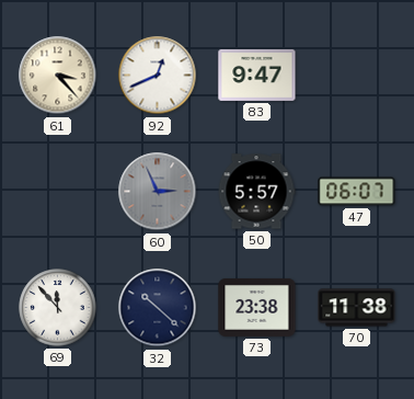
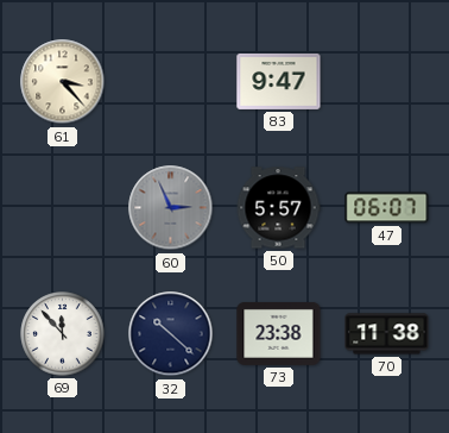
92: 12:41 -> none
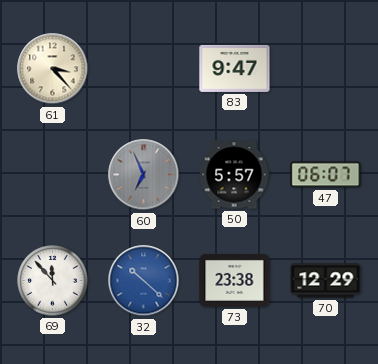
60: 2:56 -> 6:56
32 dial: navy -> blue
70: 11:38 -> 12:29
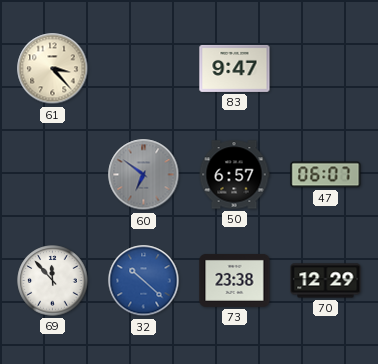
60: 6:56 -> 6:51
50: 5:57 -> 6:57
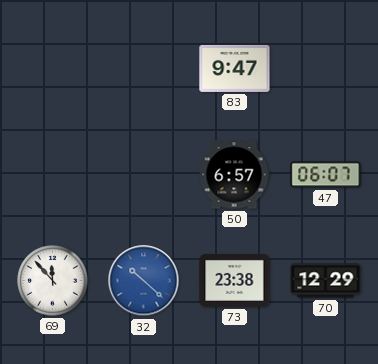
61: 3:23 -> none
60: 6:51 -> none
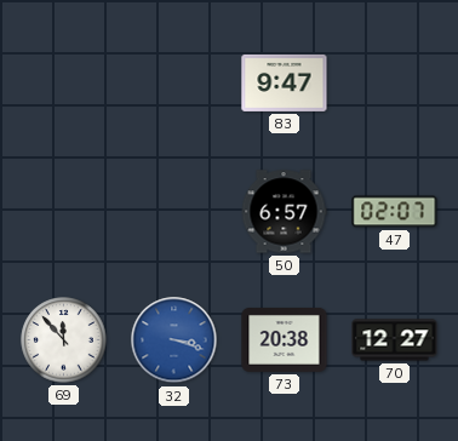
47: 06:07 -> 02:07
32: 10:22 -> 3:18
73: 23:38 -> 20:38
70: 12:29 -> 12:27
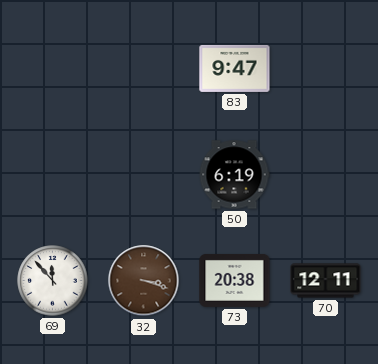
50: 6:57 -> 6:19
47: 02:07 -> none
32 dial: blue -> brown
70: 12:27 -> 12:11
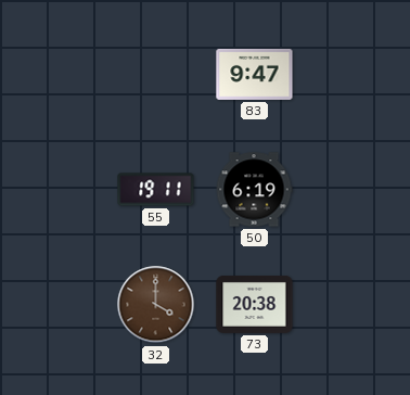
55: none -> 19:11
69: 11:53 -> none
32: 3:18 -> 4:00
70: 12:11 -> none
